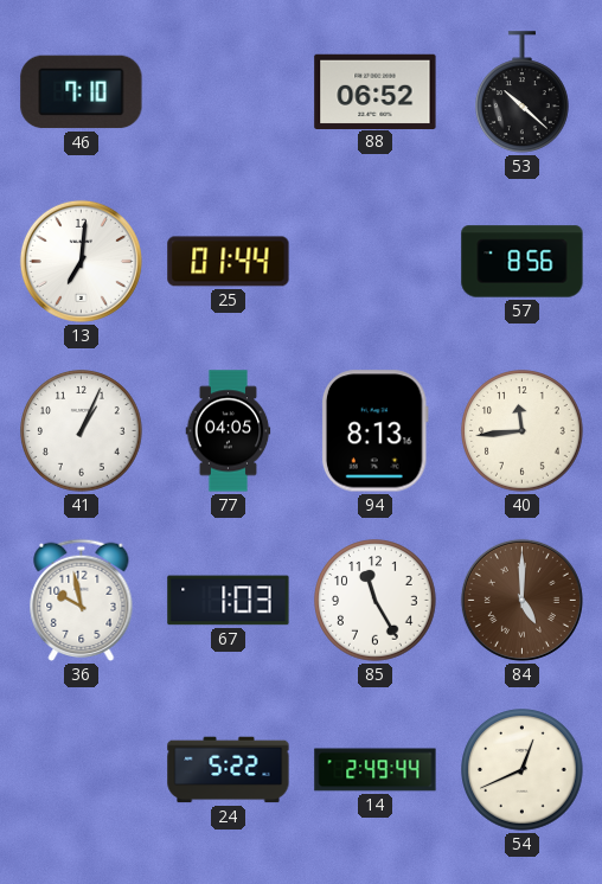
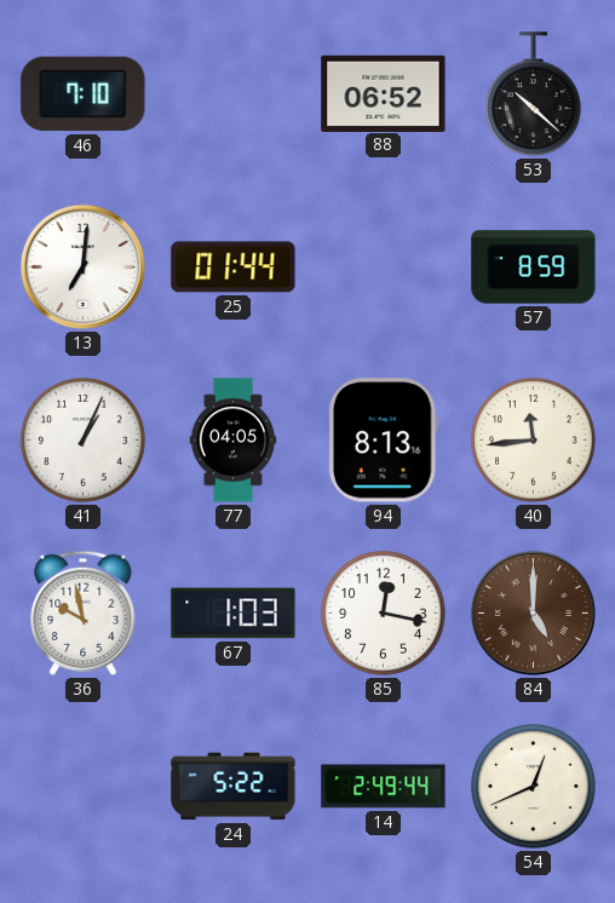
57: 8:56 -> 8:59
85: 11:25 -> 12:17
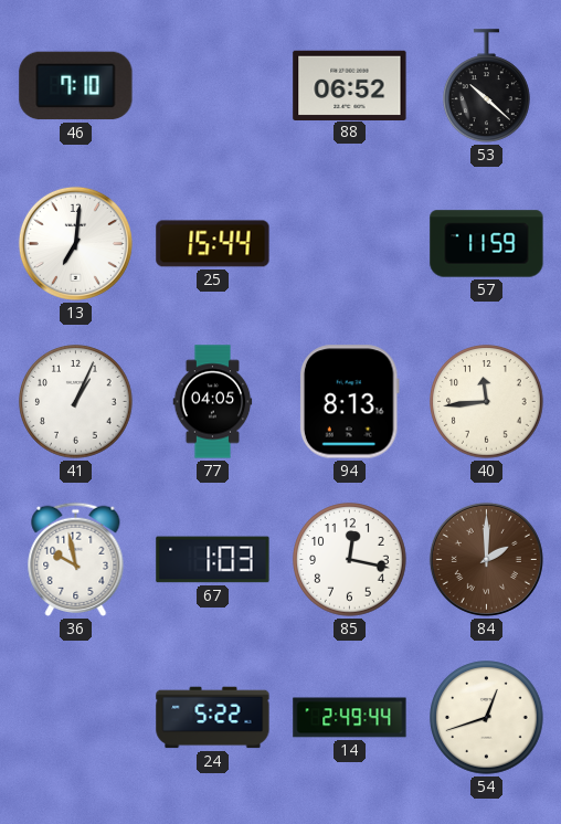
25: 01:44 -> 15:44
57: 8:59 -> 11:59
84: 5:00 -> 2:00
54: 12:41 -> 12:42
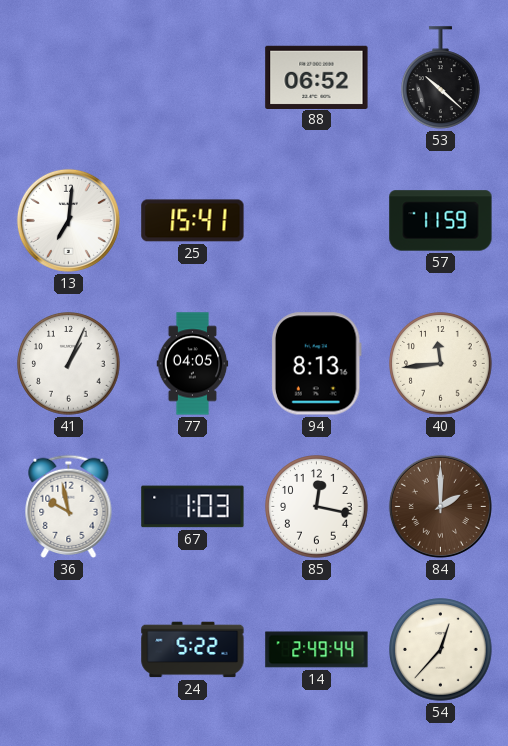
46: 7:10 -> none
25: 15:44 -> 15:41
54: 12:42 -> 12:37
